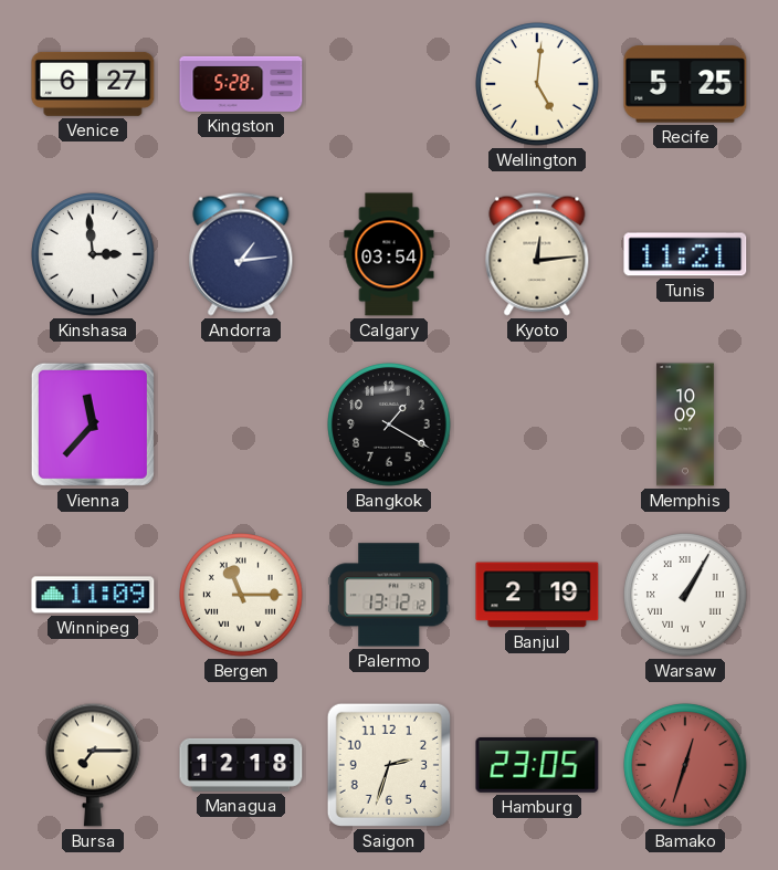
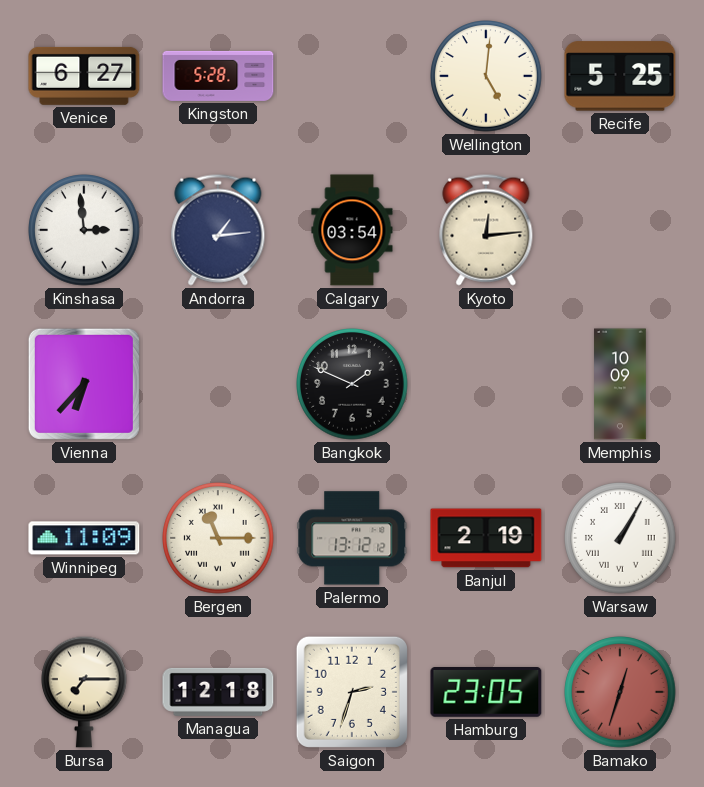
Tunis: 11:21 -> none
Vienna: 11:37 -> 6:37
Bangkok: 1:20 -> 1:49
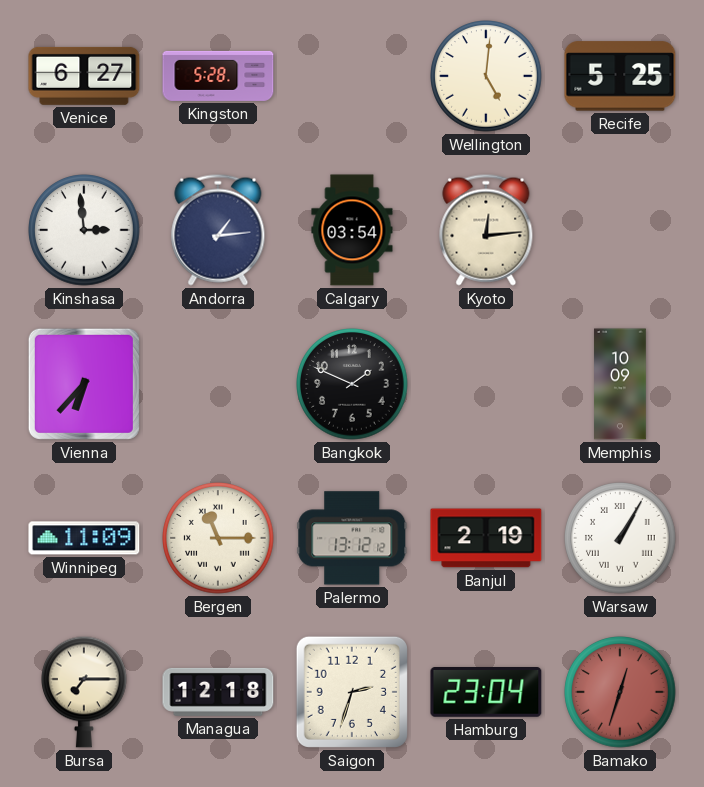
Hamburg: 23:05 -> 23:04
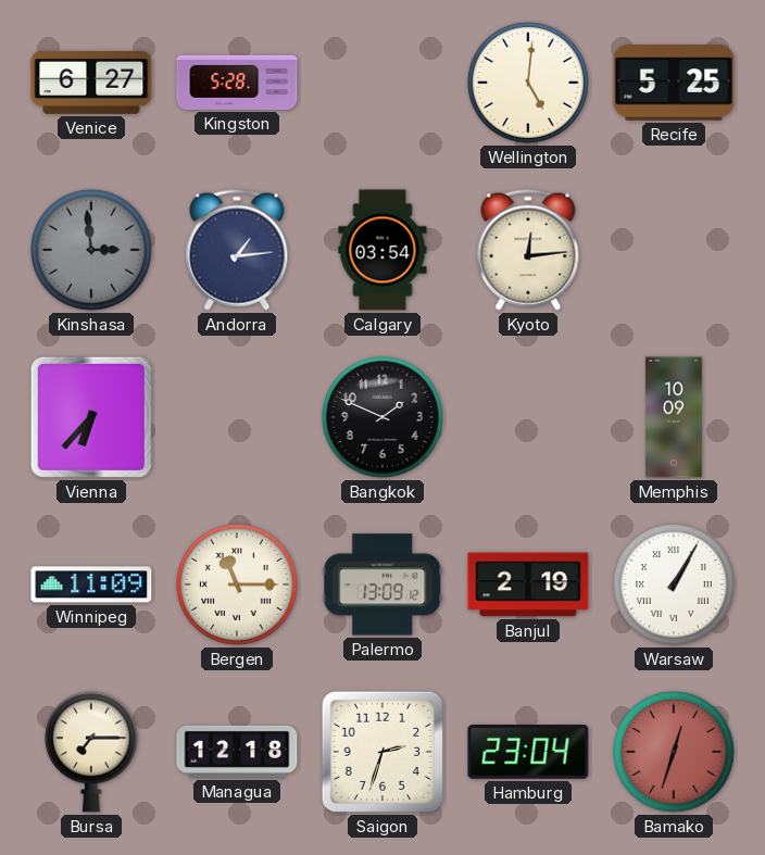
Kinshasa dial: white -> grey
Palermo: 13:12 -> 13:09
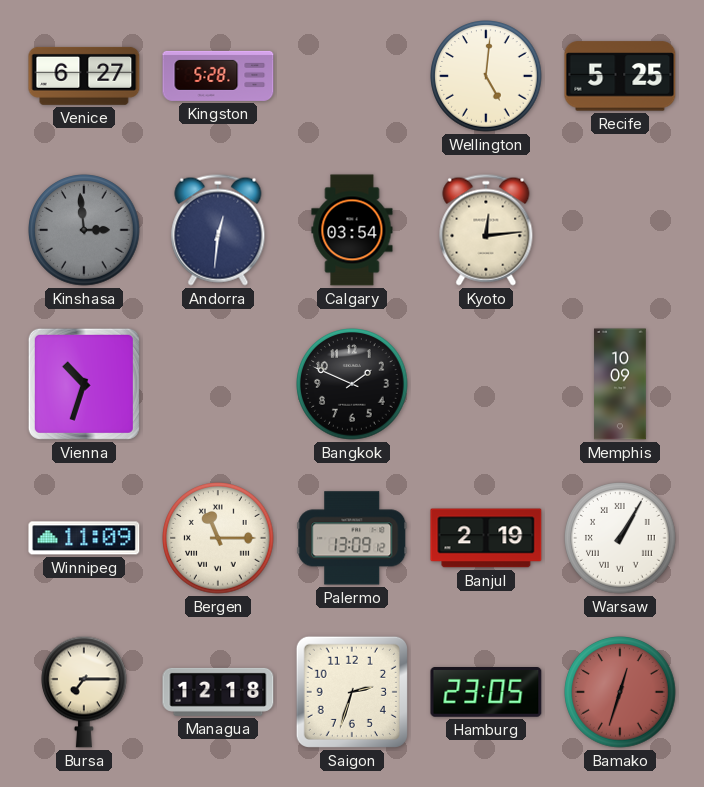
Andorra: 1:14 -> 12:31
Vienna: 6:37 -> 10:33
Hamburg: 23:04 -> 23:05
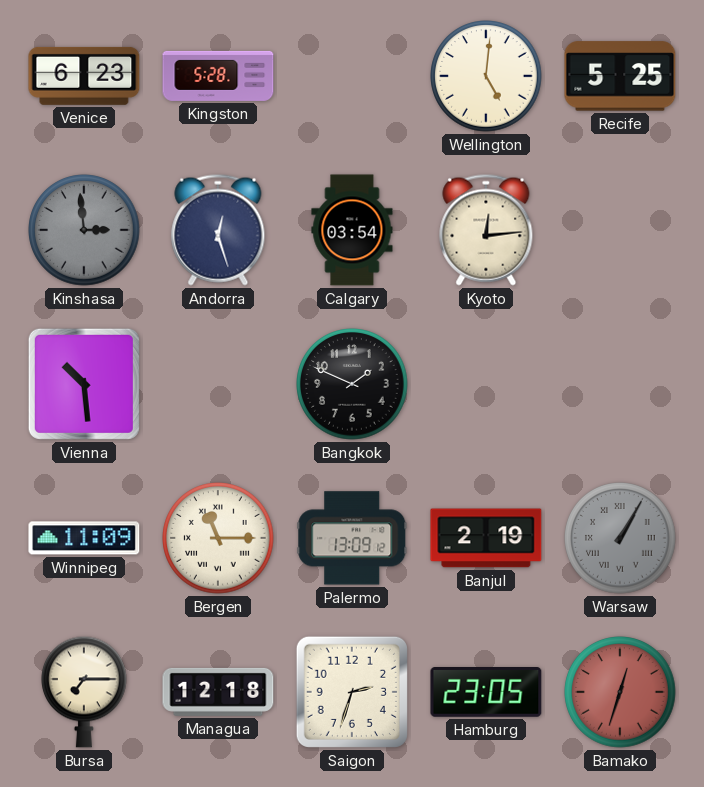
Venice: 6:27 -> 6:23
Andorra: 12:31 -> 12:27
Vienna: 10:33 -> 10:29
Memphis: 10:09 -> none
Warsaw dial: white -> grey
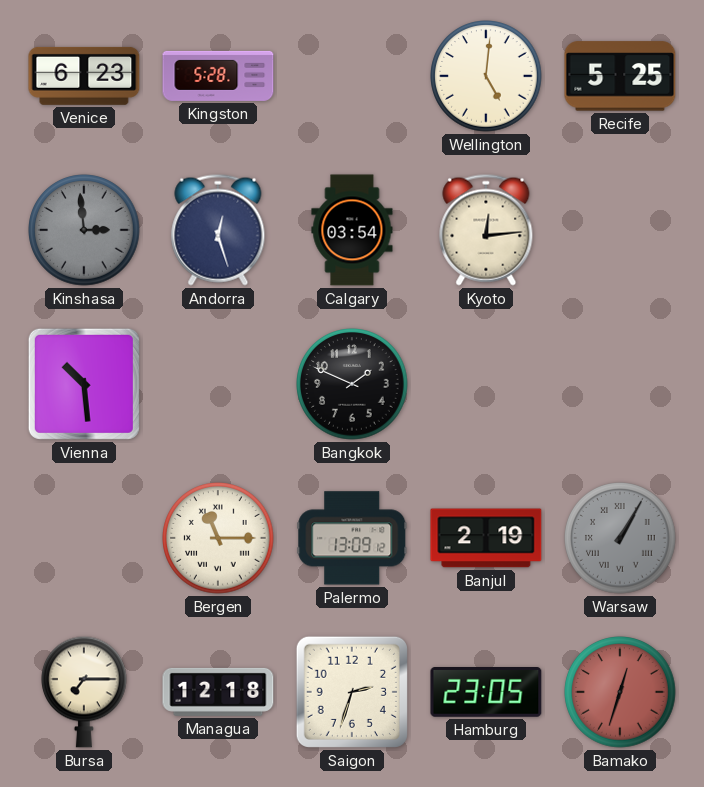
Winnipeg: 11:09 -> none
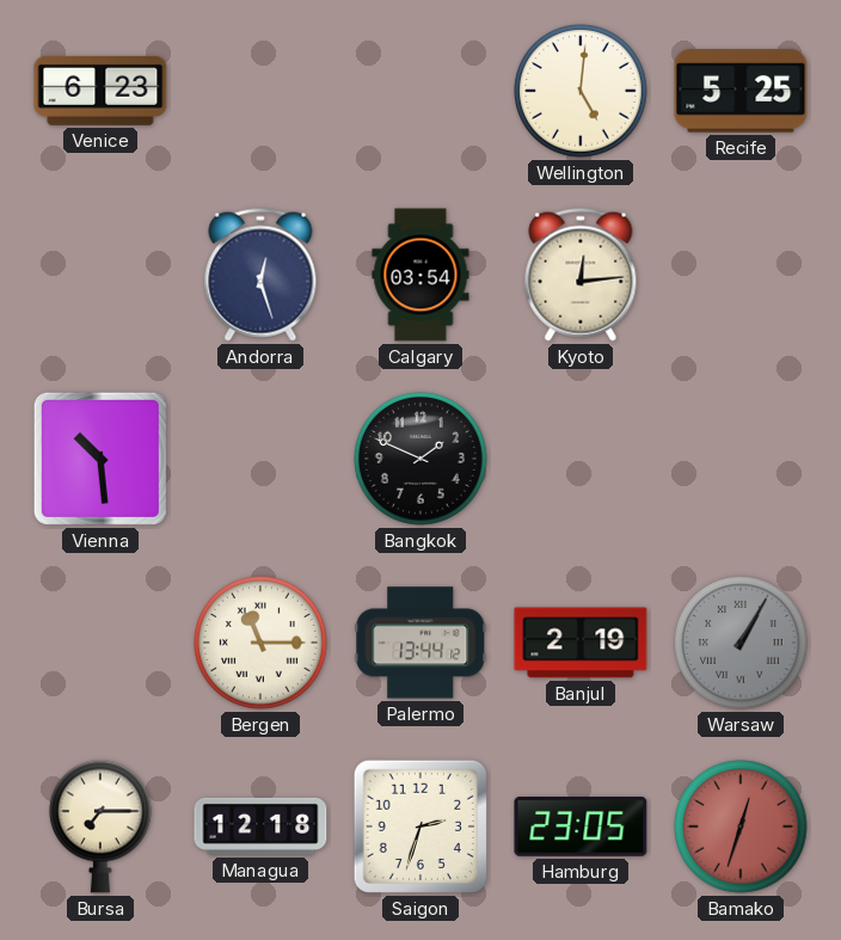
Kingston: 5:28 -> none
Kinshasa: 2:59 -> none
Palermo: 13:09 -> 13:44
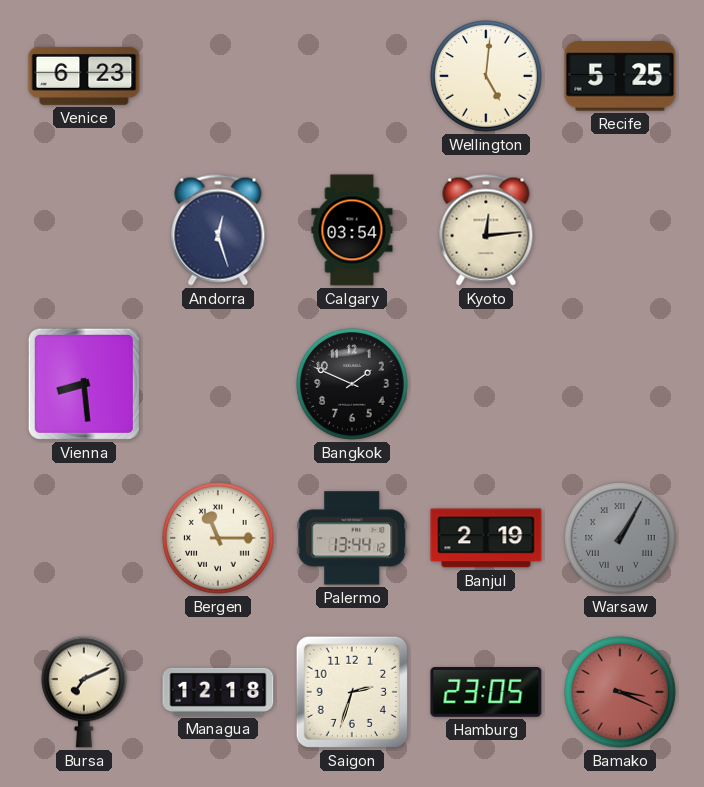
Vienna: 10:29 -> 8:29
Bursa: 7:15 -> 7:11
Bamako: 12:33 -> 3:19
